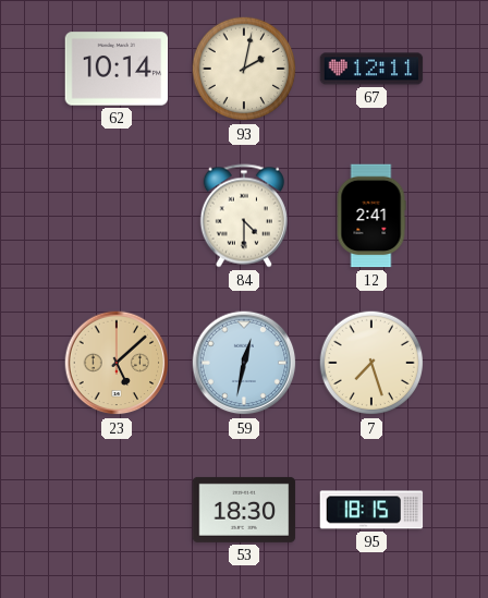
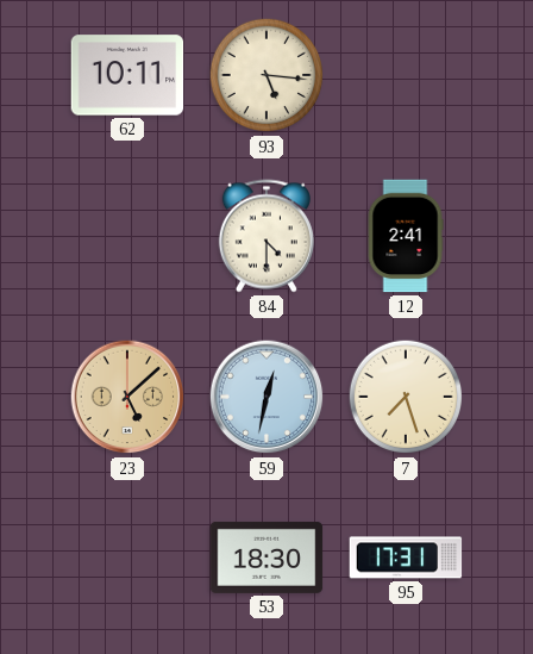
62: 10:14 -> 10:11
93: 2:02 -> 5:16
67: 12:11 -> none
95: 18:15 -> 17:31
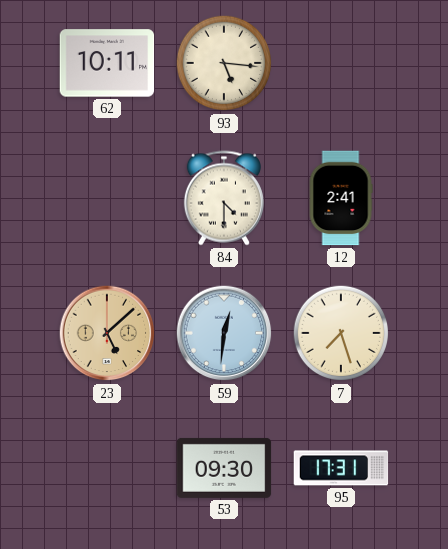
59: 12:32 -> 12:31
53: 18:30 -> 09:30
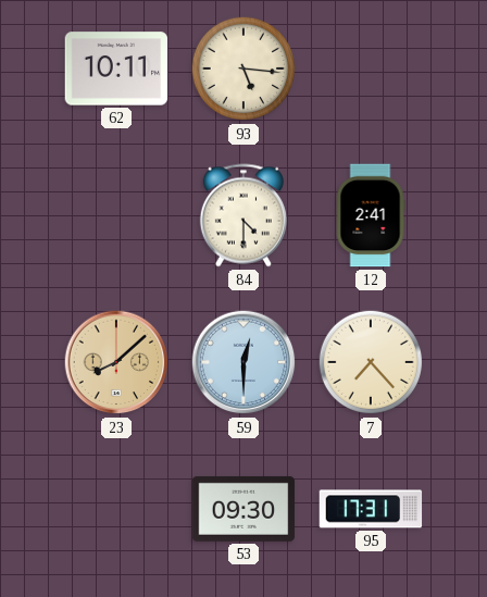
23: 5:08 -> 8:08
59: 12:31 -> 12:30
7: 7:27 -> 7:23
